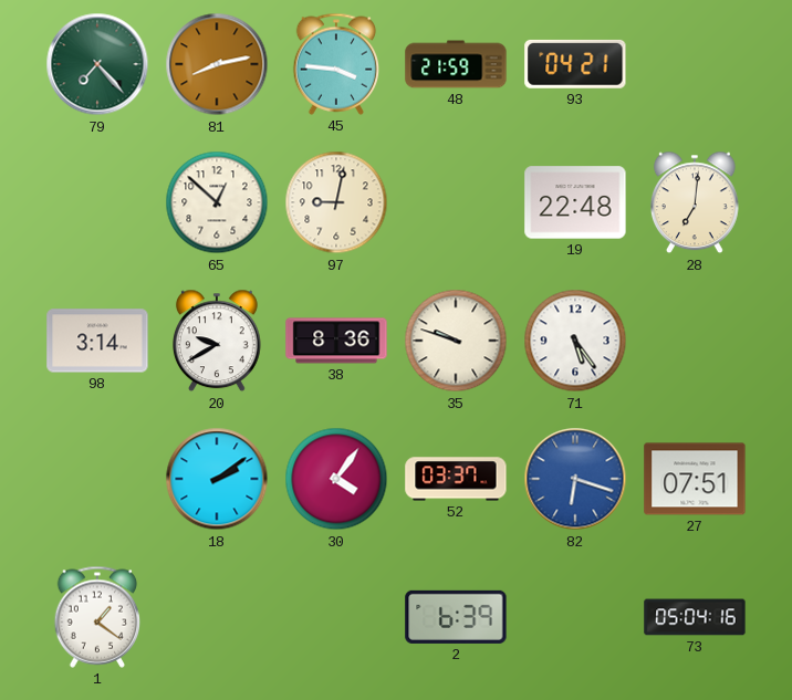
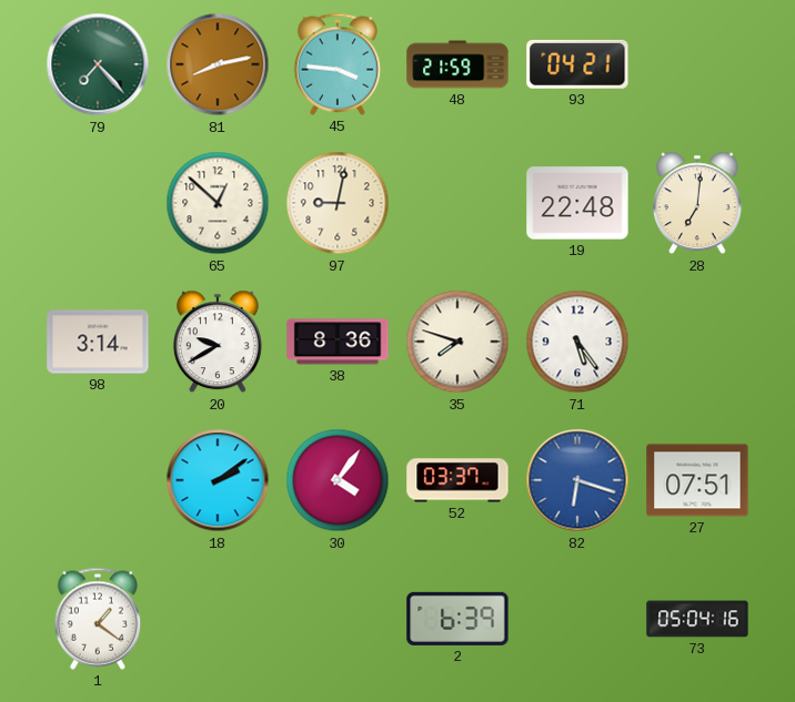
35: 9:48 -> 7:48
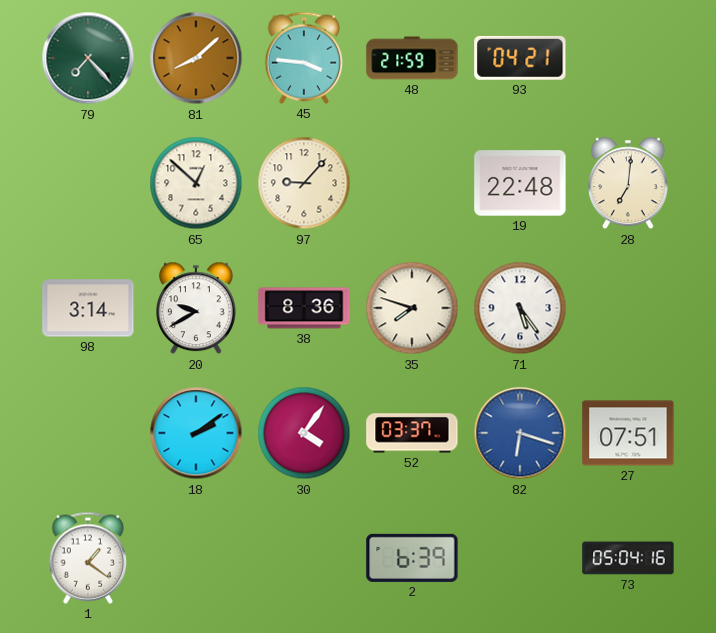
81: 8:13 -> 8:08
97: 9:02 -> 9:07
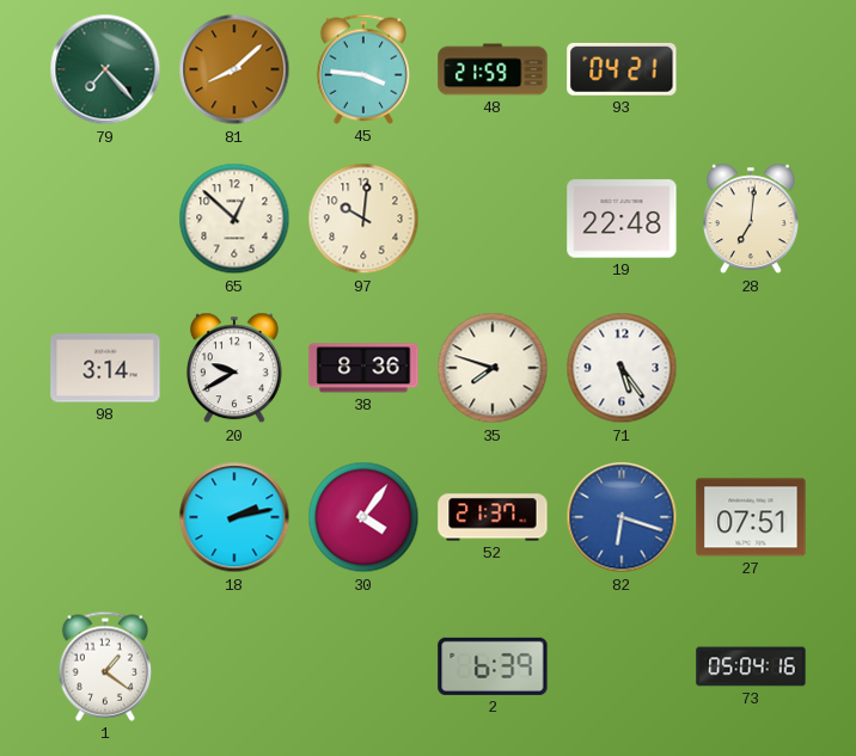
97: 9:07 -> 10:01
18: 2:09 -> 2:13
52: 03:37 -> 21:37
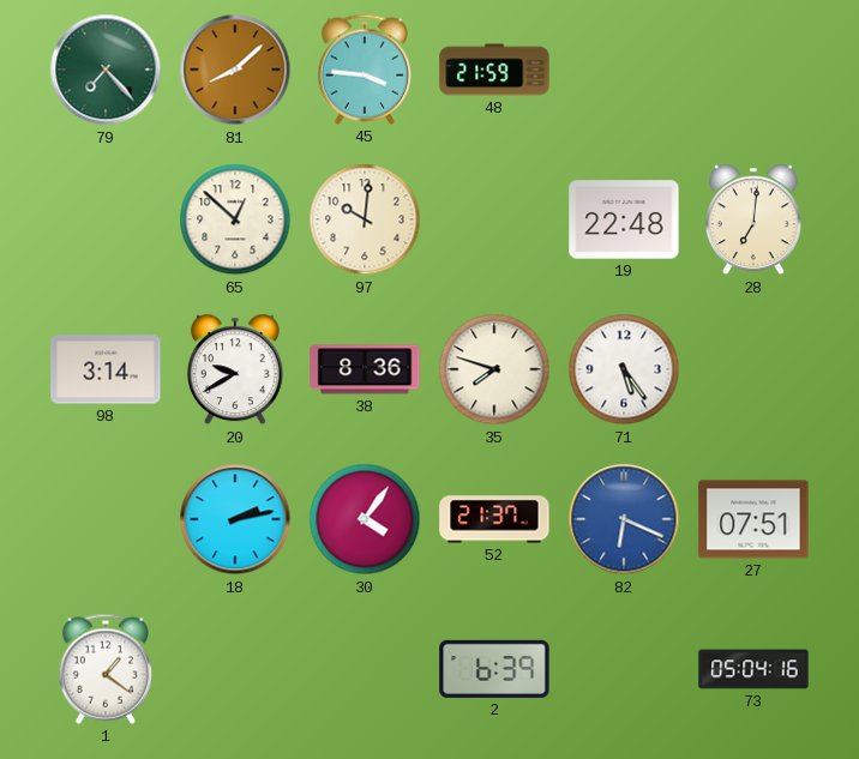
93: 04:21 -> none
82: 6:18 -> 6:19
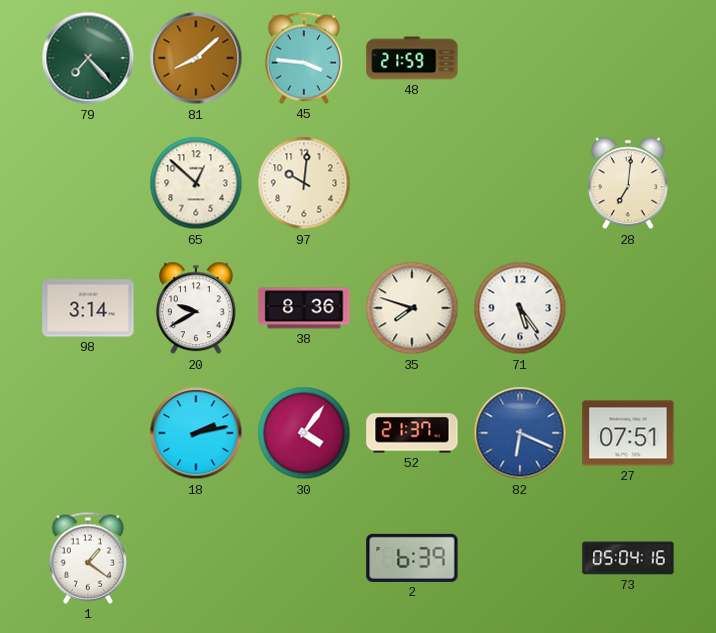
19: 22:48 -> none
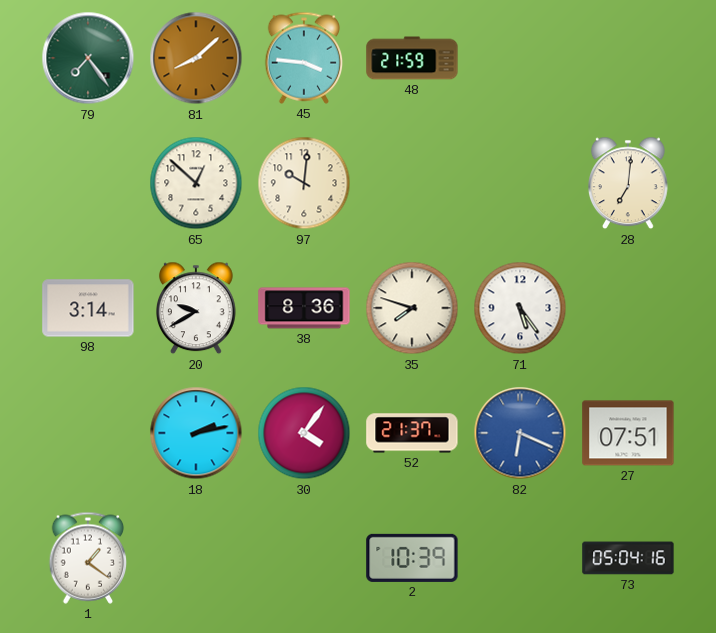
79: 7:23 -> 7:24
2: 6:39 -> 10:39
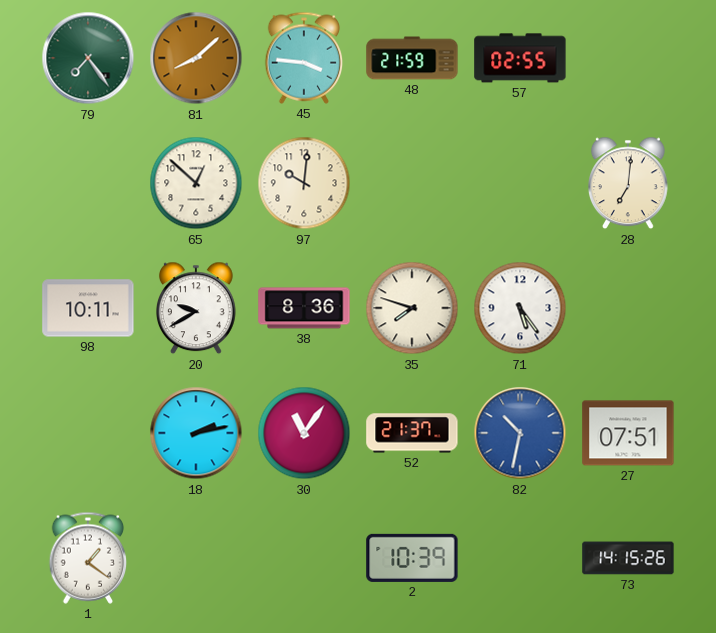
57: none -> 02:55
98: 3:14 -> 10:11
30: 4:06 -> 11:06
82: 6:19 -> 10:32
73: 05:04 -> 14:15
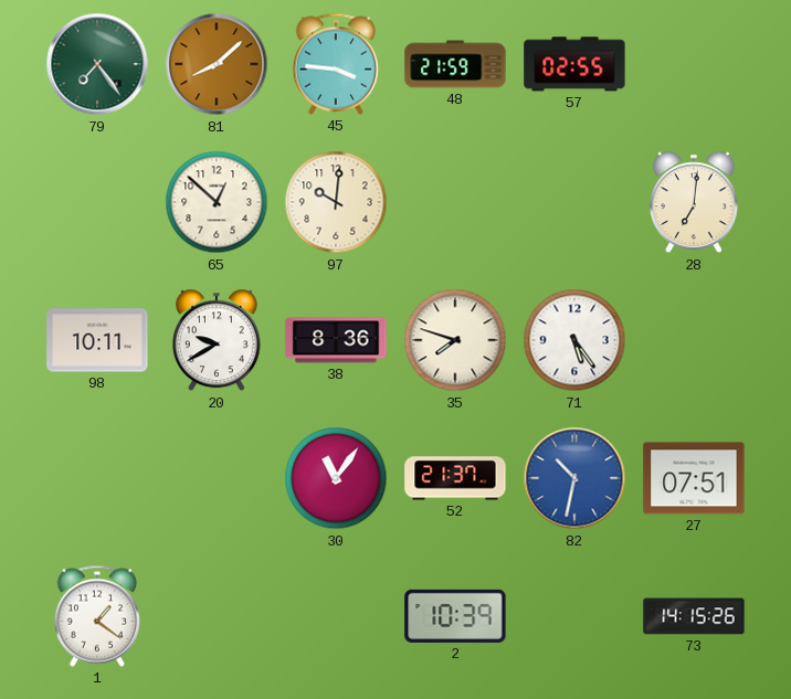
18: 2:13 -> none
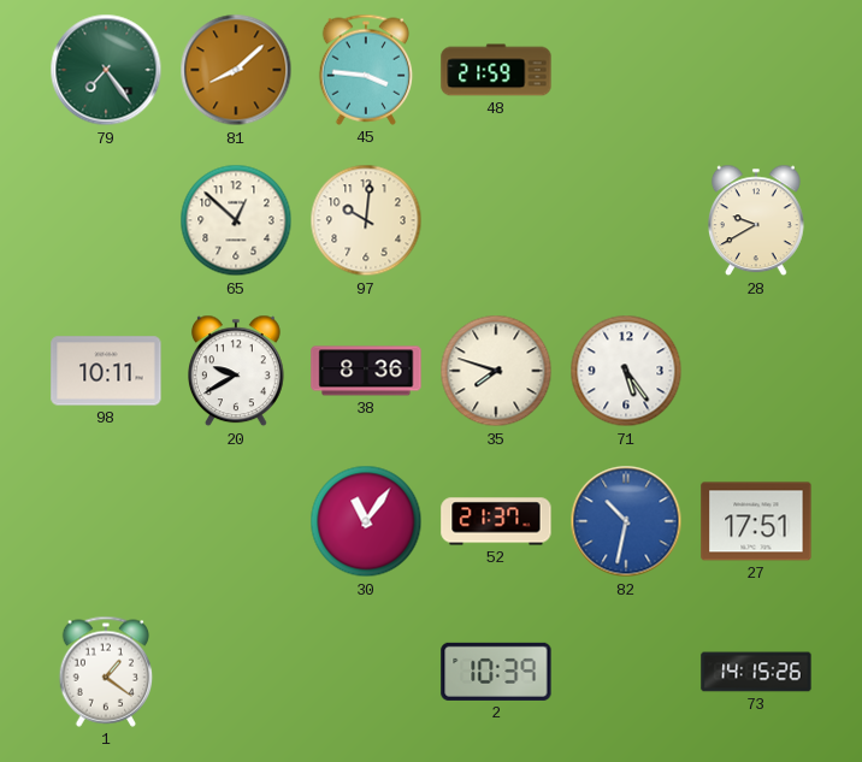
57: 02:55 -> none
28: 7:01 -> 9:40
27: 07:51 -> 17:51
